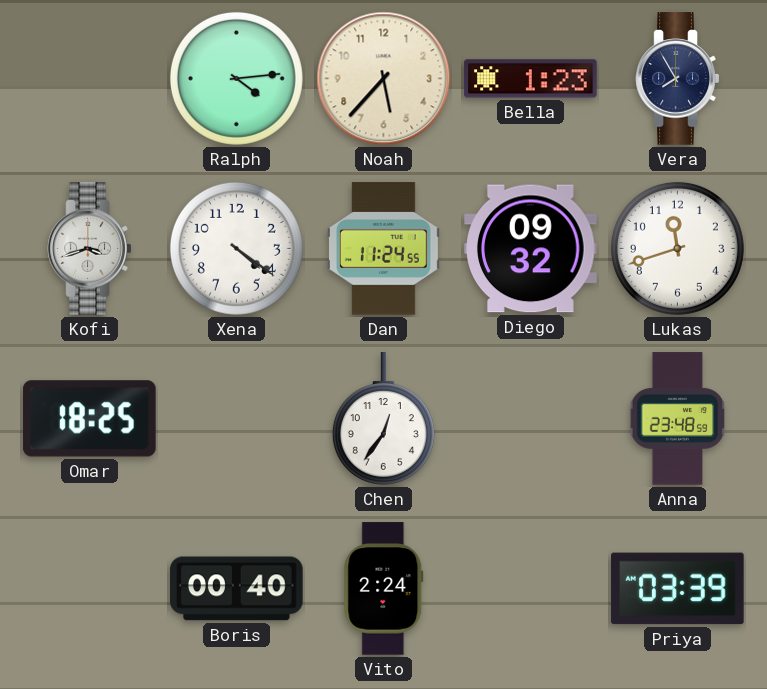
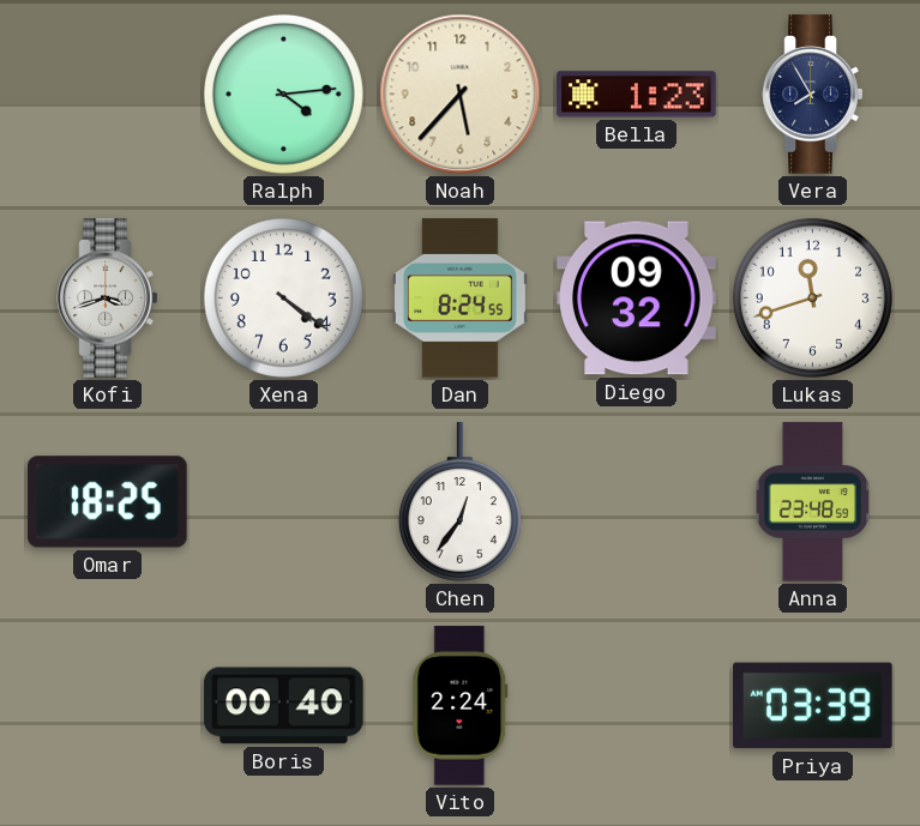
Dan: 11:24 -> 8:24
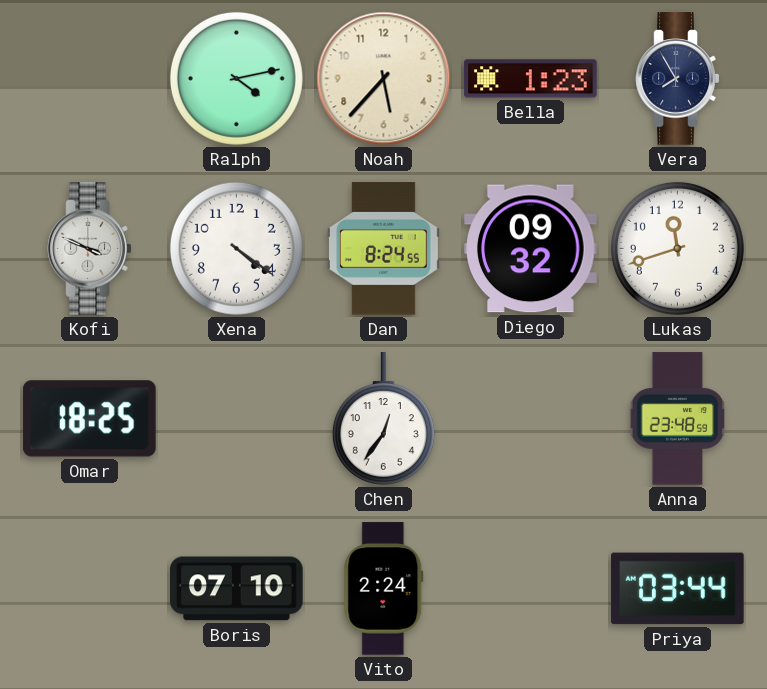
Ralph: 4:14 -> 4:13
Kofi: 3:42 -> 3:49
Boris: 00:40 -> 07:10
Priya: 03:39 -> 03:44
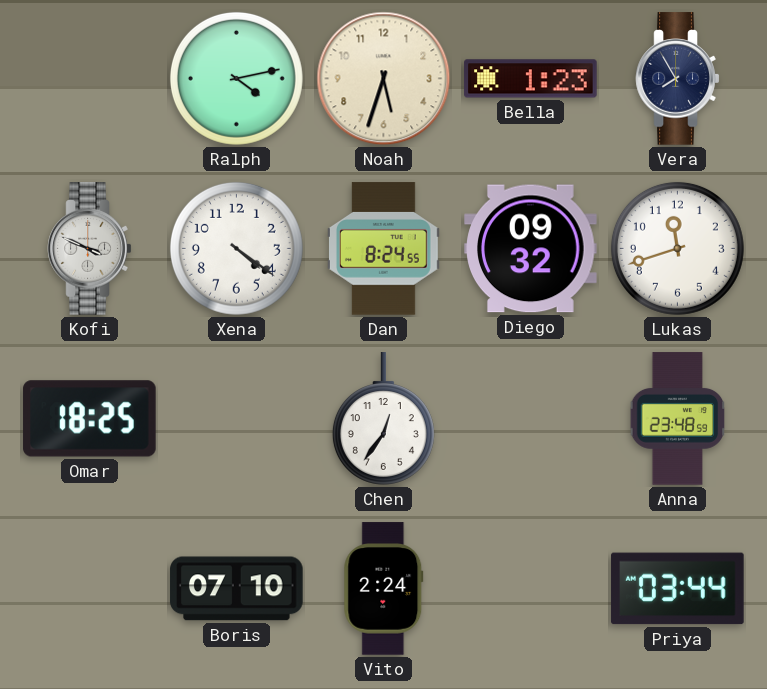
Noah: 5:37 -> 5:33
